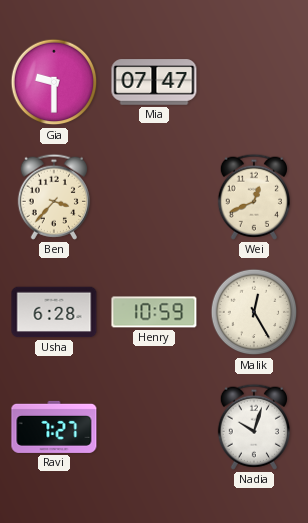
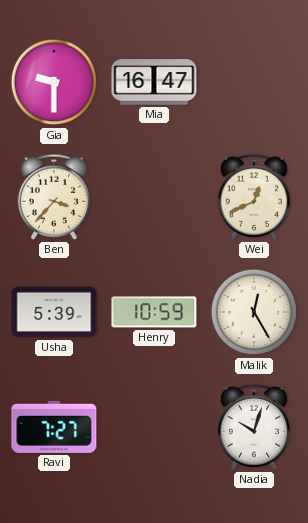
Mia: 07:47 -> 16:47
Usha: 6:28 -> 5:39
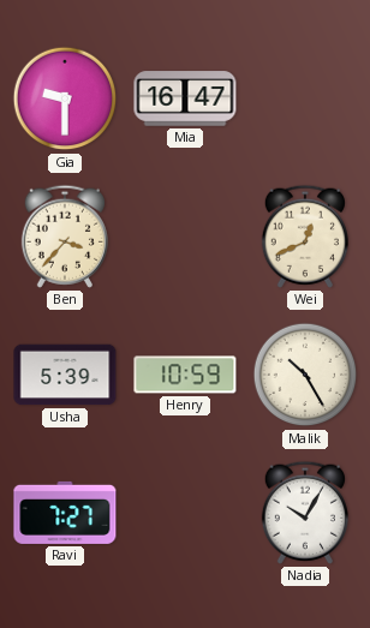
Malik: 12:25 -> 10:25
Nadia: 10:03 -> 10:05
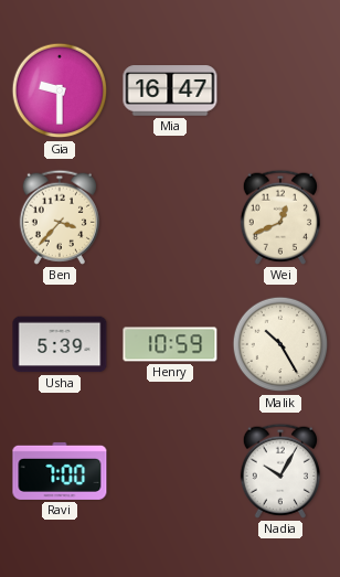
Ravi: 7:27 -> 7:00
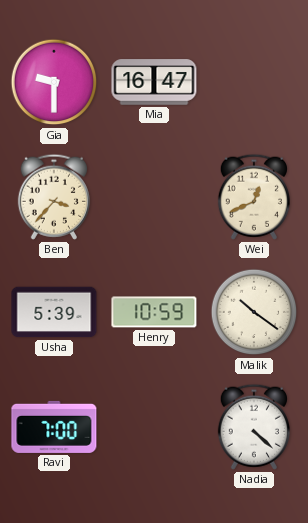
Malik: 10:25 -> 10:21
Nadia: 10:05 -> 4:22
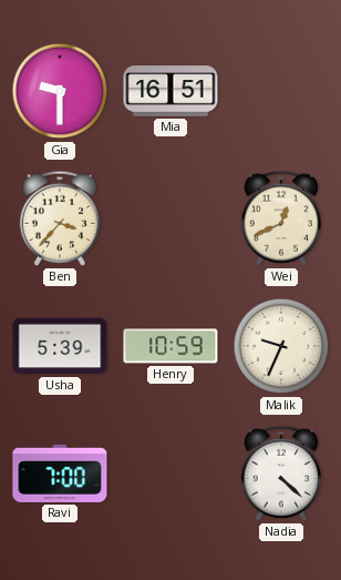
Mia: 16:47 -> 16:51
Malik: 10:21 -> 9:34
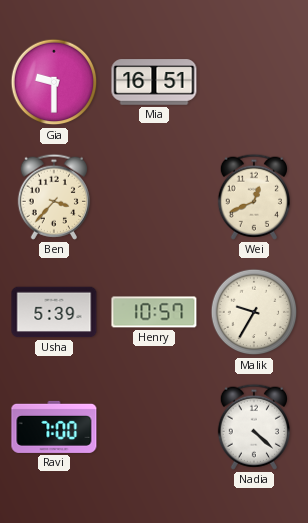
Henry: 10:59 -> 10:57
Malik: 9:34 -> 9:35
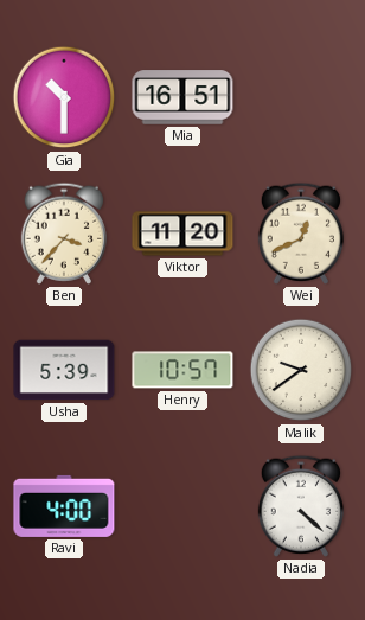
Gia: 9:30 -> 10:30
Viktor: none -> 11:20
Malik: 9:35 -> 9:39
Ravi: 7:00 -> 4:00
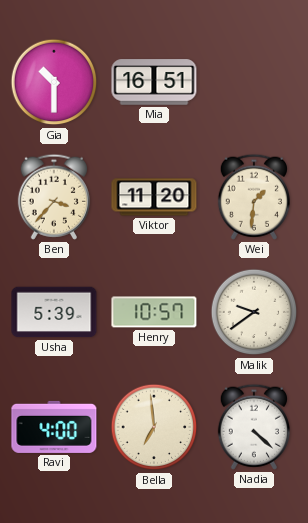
Wei: 12:41 -> 1:31
Bella: none -> 6:59
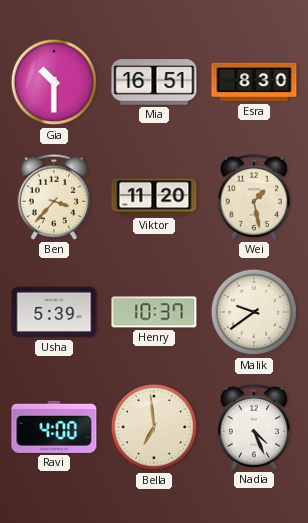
Esra: none -> 8:30
Wei: 1:31 -> 1:28
Henry: 10:57 -> 10:37
Nadia: 4:22 -> 4:26
